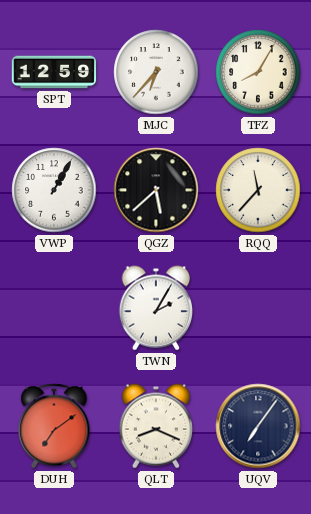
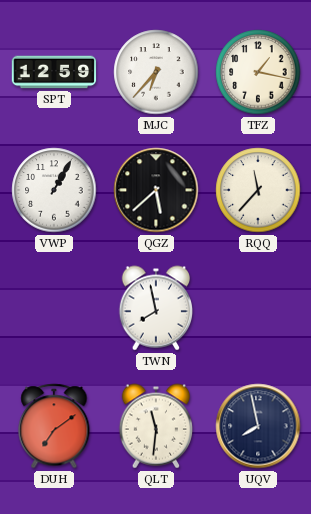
TFZ: 8:05 -> 1:17
TWN: 2:05 -> 7:58
QLT: 8:19 -> 11:31
UQV: 7:06 -> 7:58
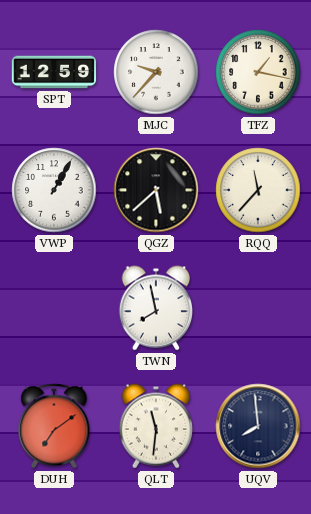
MJC: 6:37 -> 9:37
UQV: 7:58 -> 7:59
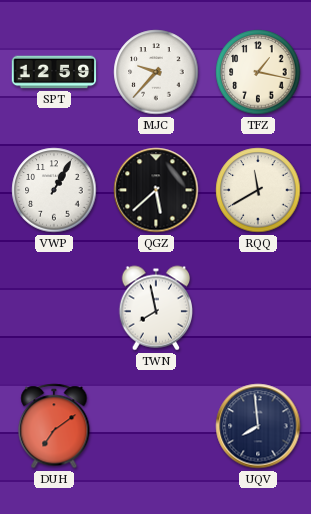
RQQ: 11:37 -> 11:40
QLT: 11:31 -> none
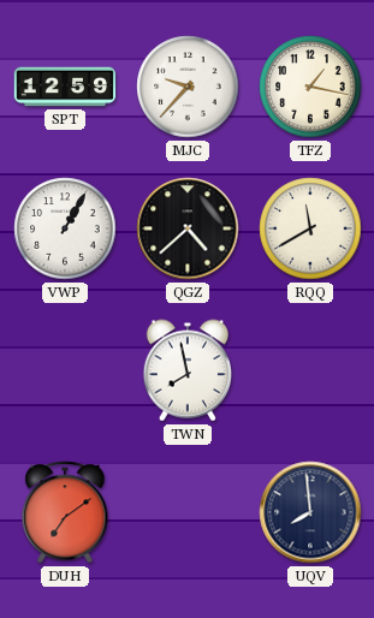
QGZ: 5:38 -> 4:38
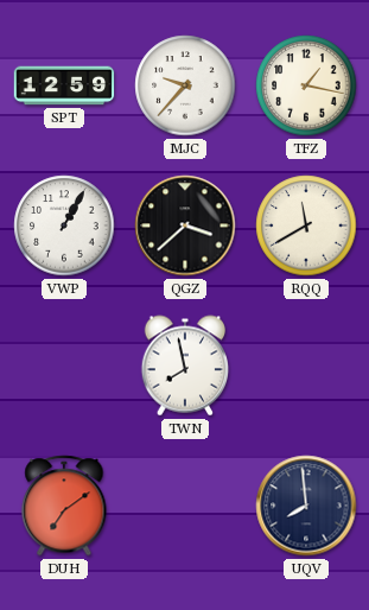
QGZ: 4:38 -> 3:38
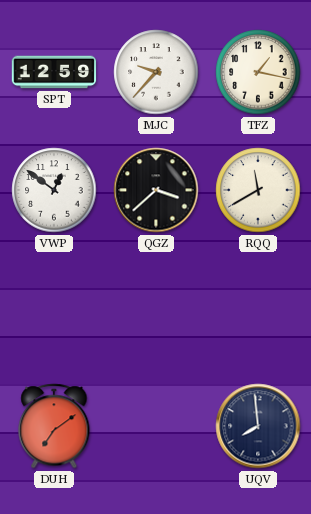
VWP: 1:05 -> 12:51
TWN: 7:58 -> none
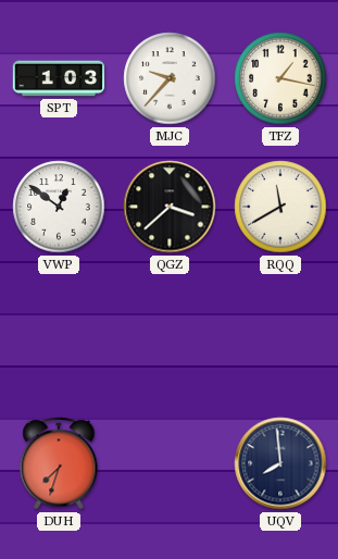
SPT: 12:59 -> 1:03
DUH: 7:09 -> 7:33
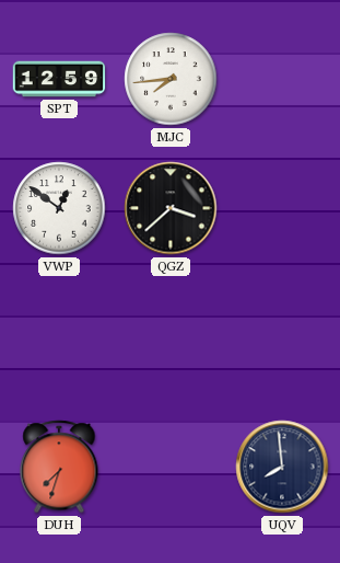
SPT: 1:03 -> 12:59
MJC: 9:37 -> 7:44
TFZ: 1:17 -> none
RQQ: 11:40 -> none
